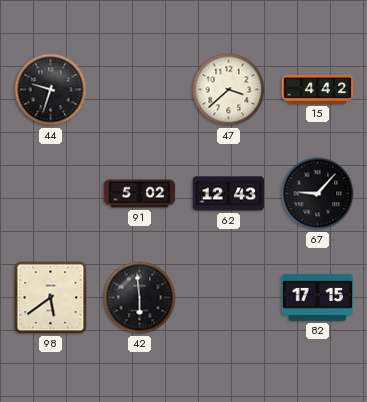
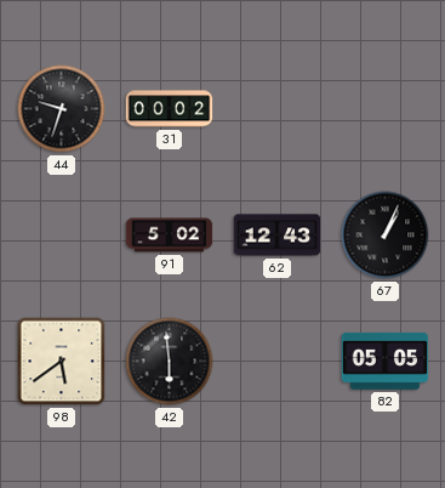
31: none -> 00:02
47: 3:38 -> none
15: 4:42 -> none
67: 9:07 -> 1:04
82: 17:15 -> 05:05
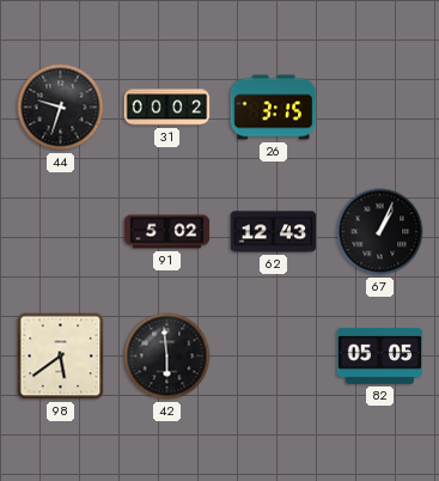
26: none -> 3:15
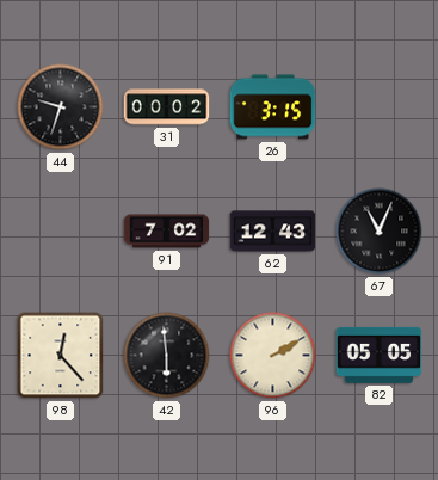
91: 5:02 -> 7:02
67: 1:04 -> 11:04
98: 5:39 -> 12:23
96: none -> 2:10
